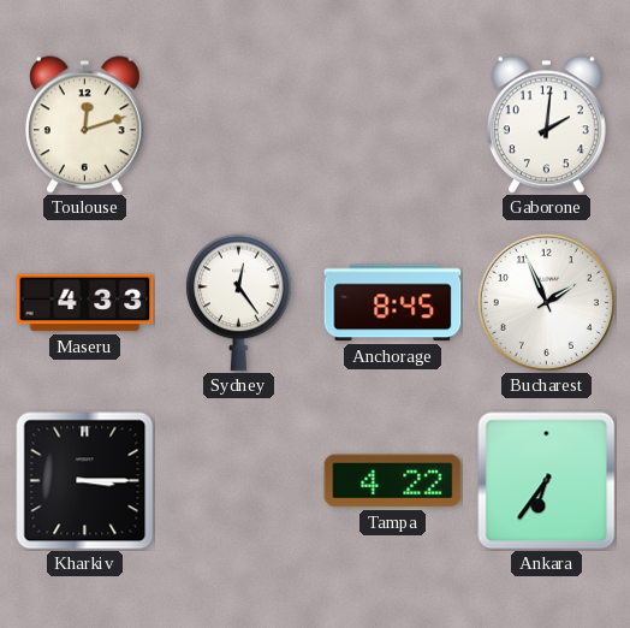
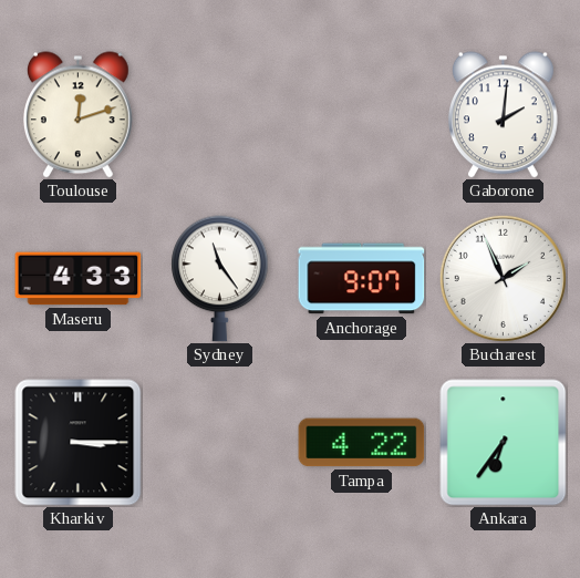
Sydney: 12:24 -> 11:24
Anchorage: 8:45 -> 9:07
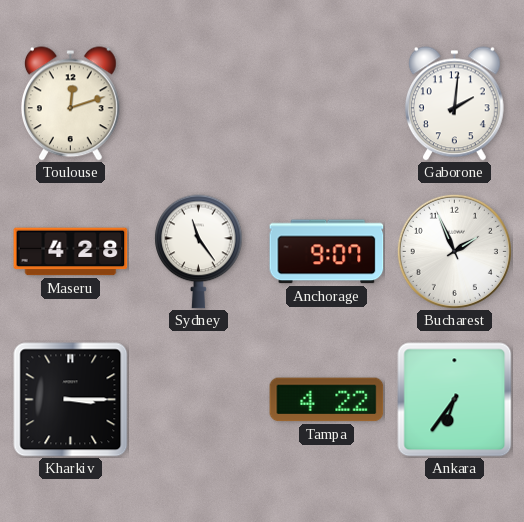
Maseru: 4:33 -> 4:28
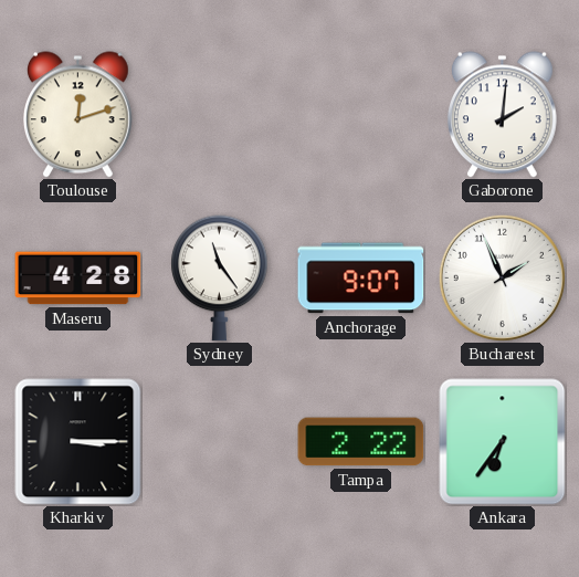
Tampa: 4:22 -> 2:22
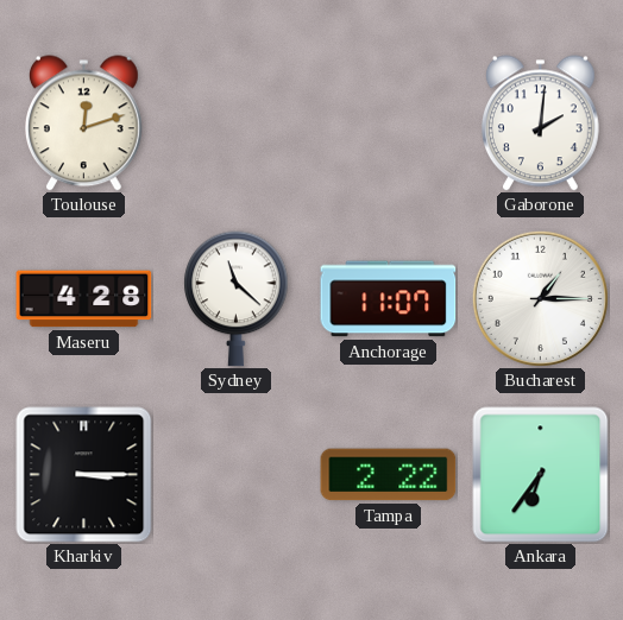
Sydney: 11:24 -> 11:22
Anchorage: 9:07 -> 11:07
Bucharest: 1:56 -> 1:15
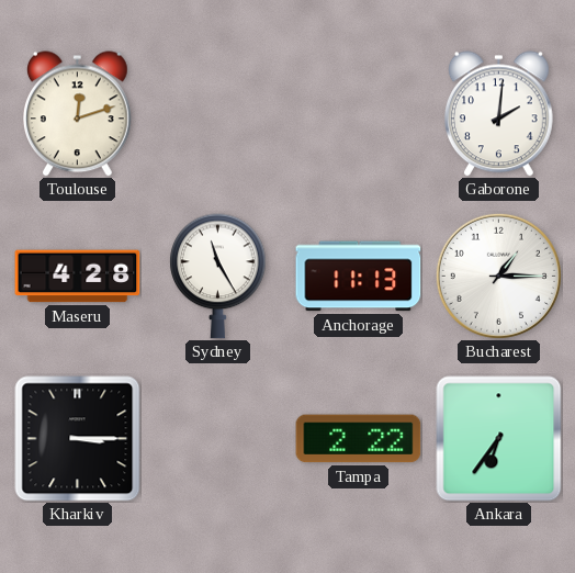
Sydney: 11:22 -> 11:25
Anchorage: 11:07 -> 11:13
